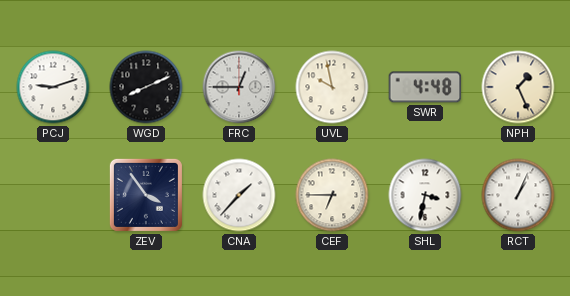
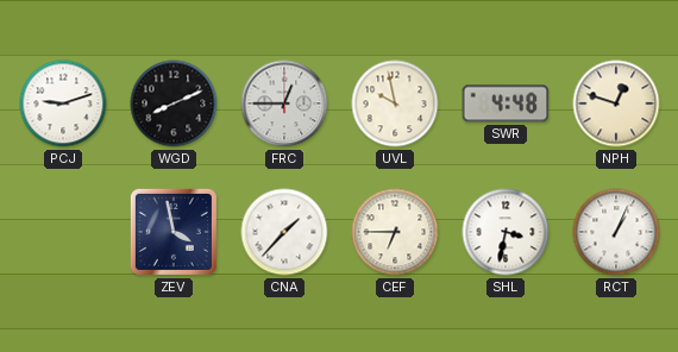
NPH: 1:26 -> 12:48
ZEV: 3:54 -> 3:58
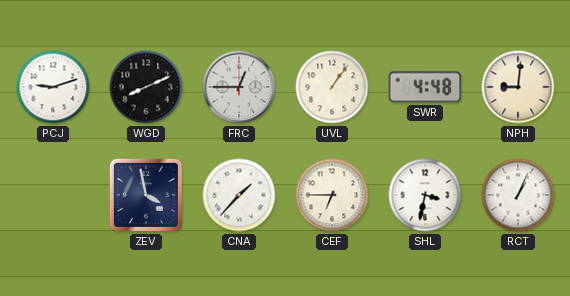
UVL: 9:58 -> 1:06
NPH: 12:48 -> 9:01
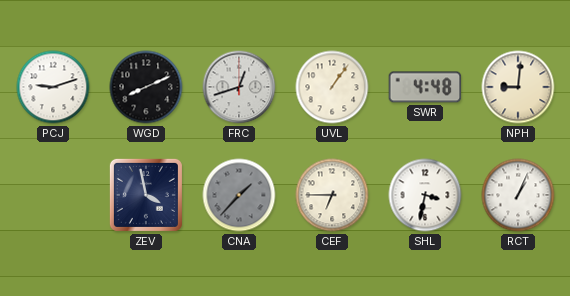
FRC: 12:45 -> 12:42
CNA dial: white -> grey
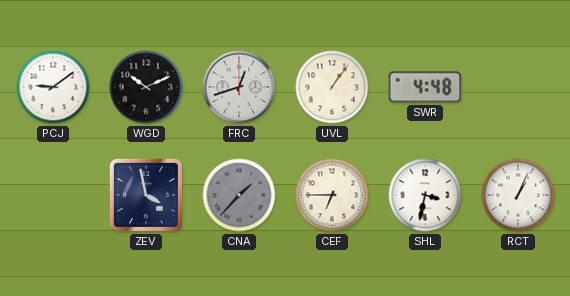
PCJ: 9:12 -> 9:09
WGD: 8:11 -> 10:11
NPH: 9:01 -> none
